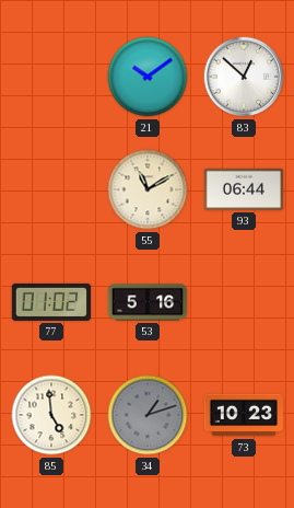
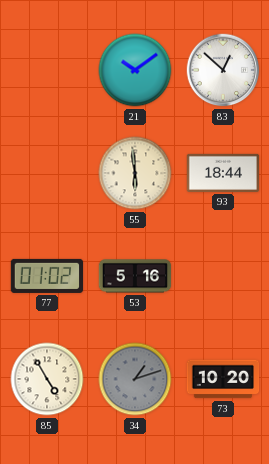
55: 11:10 -> 5:59
93: 06:44 -> 18:44
85: 4:59 -> 4:55
73: 10:23 -> 10:20
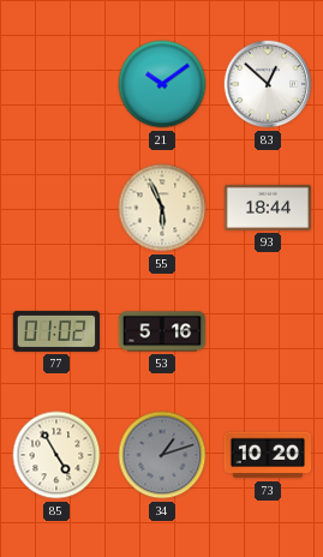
55: 5:59 -> 5:56
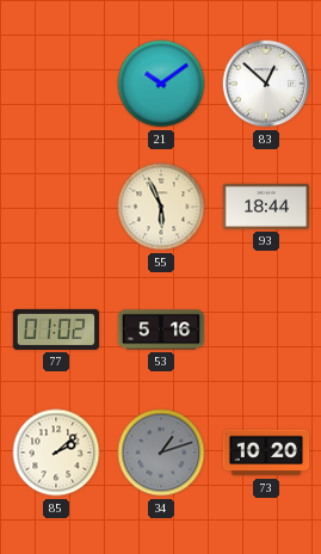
85: 4:55 -> 2:08
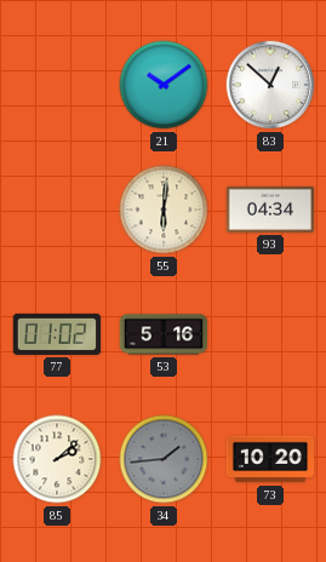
55: 5:56 -> 6:01
93: 18:44 -> 04:34
34: 1:12 -> 1:44
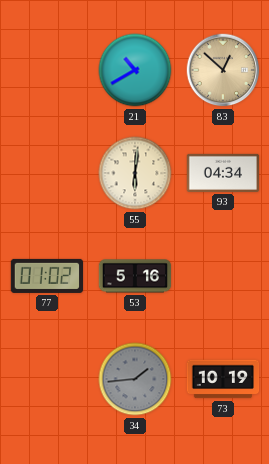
21: 10:09 -> 10:40
83 dial: white -> champagne
85: 2:08 -> none
73: 10:20 -> 10:19
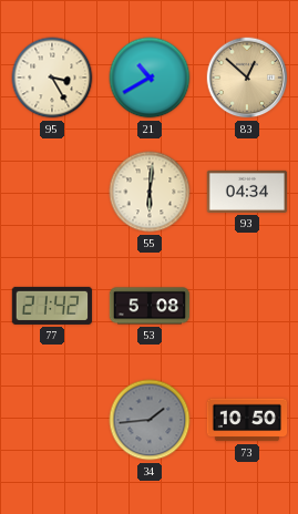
95: none -> 3:25
77: 01:02 -> 21:42
53: 5:16 -> 5:08
73: 10:19 -> 10:50
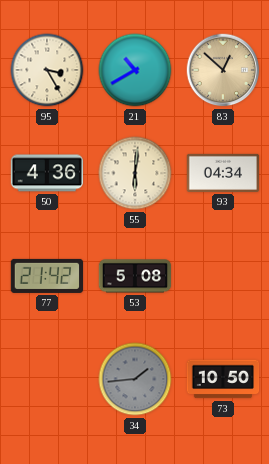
50: none -> 4:36
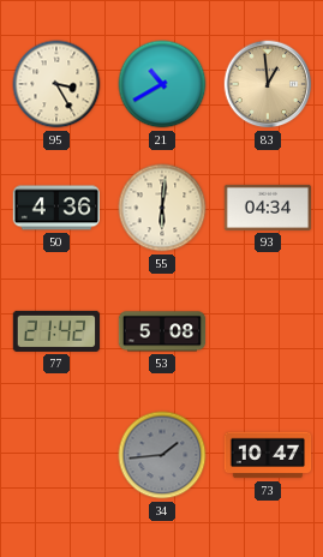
83: 12:52 -> 12:59
73: 10:50 -> 10:47
